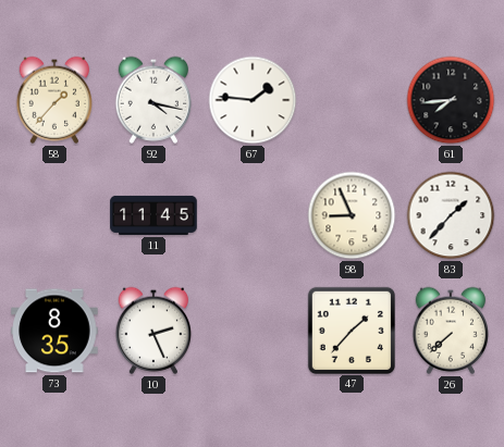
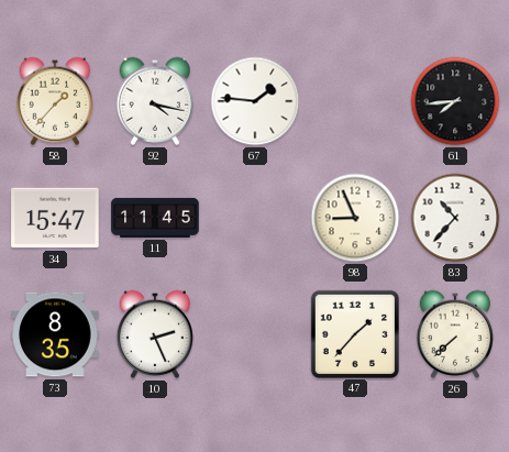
34: none -> 15:47
83: 1:37 -> 10:37
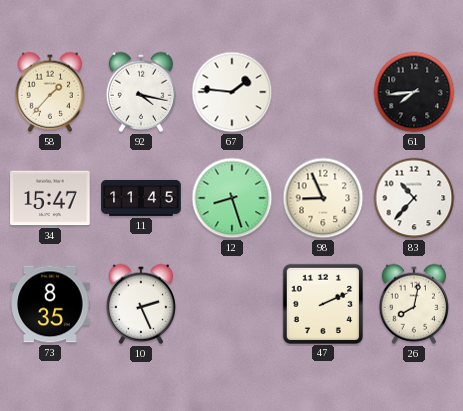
12: none -> 8:27
47: 1:37 -> 2:11
26: 7:38 -> 8:02
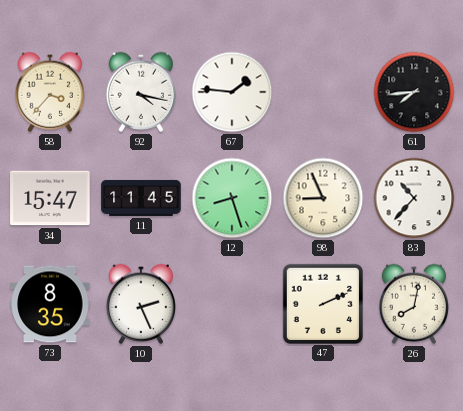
58: 1:37 -> 3:37
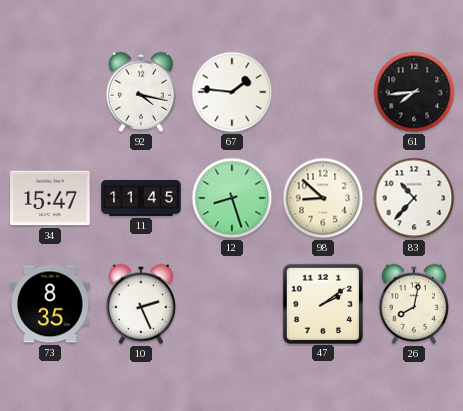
58: 3:37 -> none
98: 8:56 -> 8:52
47: 2:11 -> 2:09
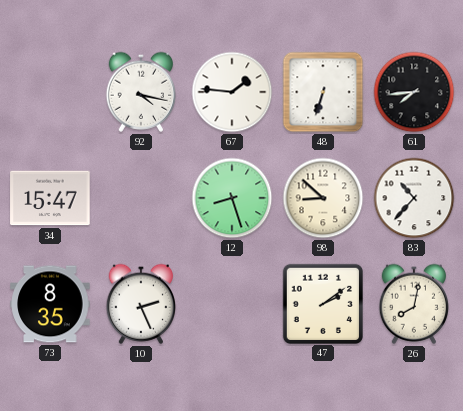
48: none -> 6:33
11: 11:45 -> none
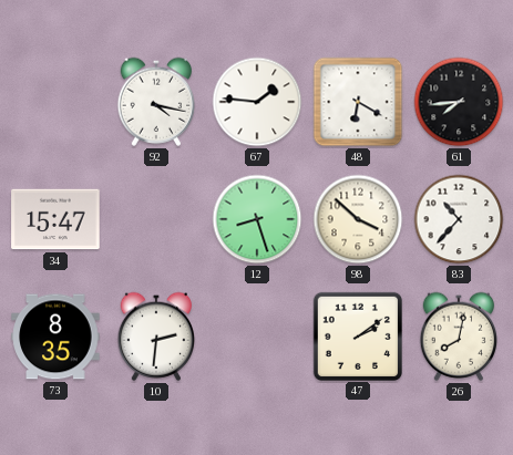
48: 6:33 -> 6:20
98: 8:52 -> 3:52
10: 2:26 -> 2:31
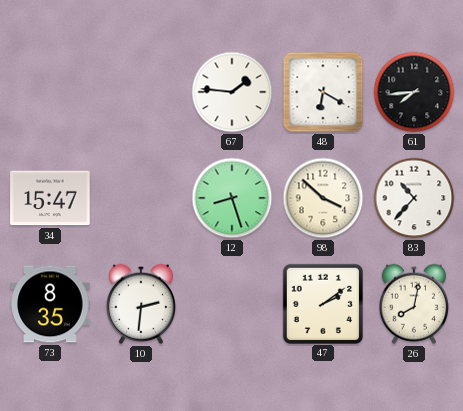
92: 4:17 -> none
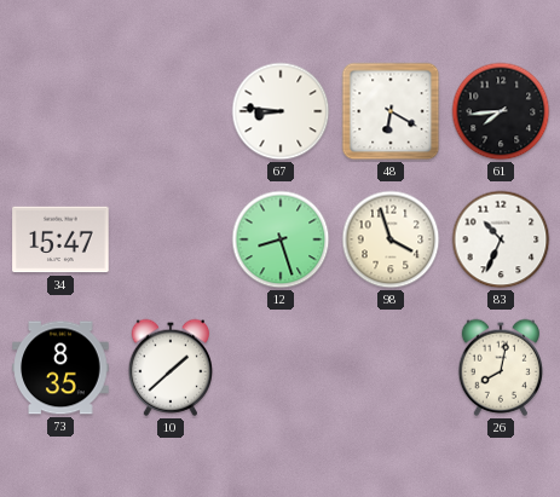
67: 1:46 -> 8:46
98: 3:52 -> 3:57
83: 10:37 -> 10:34
10: 2:31 -> 1:38
47: 2:09 -> none
